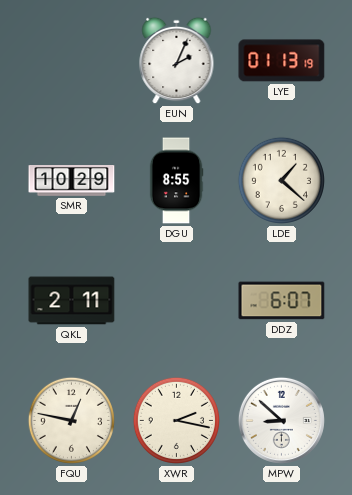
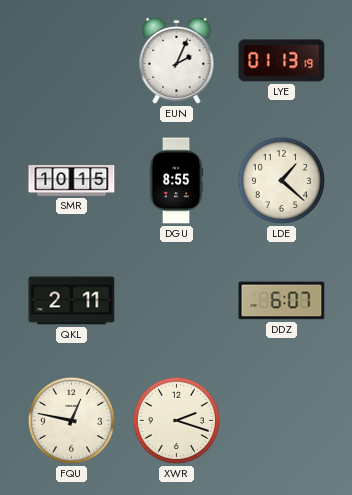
SMR: 10:29 -> 10:15
XWR: 2:17 -> 2:18
MPW: 8:52 -> none
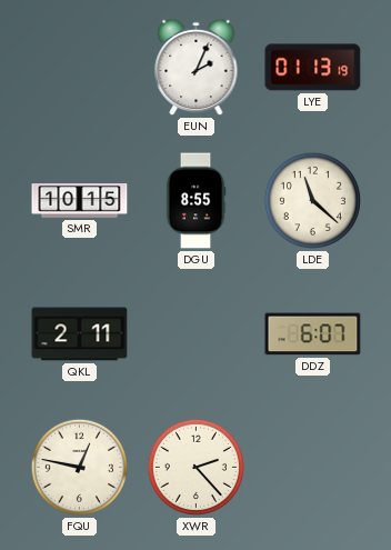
LDE: 1:22 -> 11:22
XWR: 2:18 -> 2:23
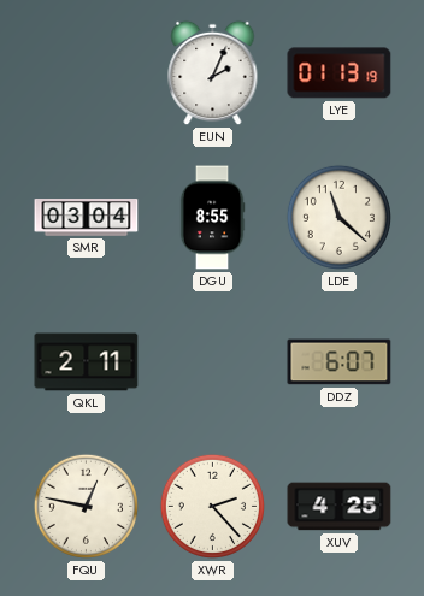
SMR: 10:15 -> 03:04
XUV: none -> 4:25
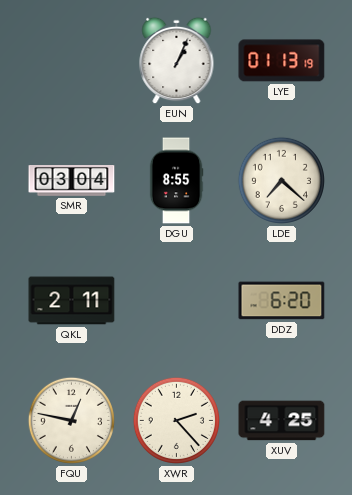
EUN: 2:04 -> 1:04
LDE: 11:22 -> 7:22
DDZ: 6:07 -> 6:20
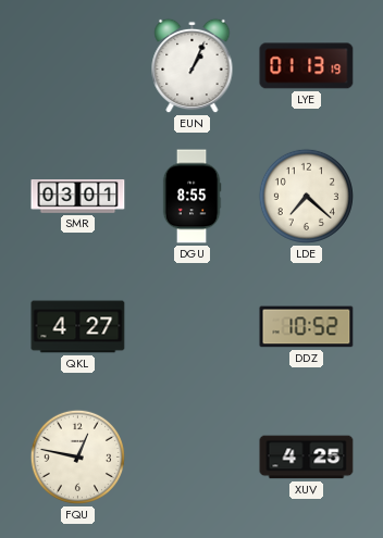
SMR: 03:04 -> 03:01
QKL: 2:11 -> 4:27
DDZ: 6:20 -> 10:52
XWR: 2:23 -> none
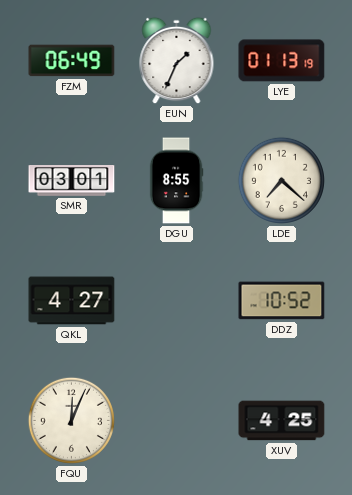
FZM: none -> 06:49
EUN: 1:04 -> 1:34
FQU: 12:47 -> 12:04
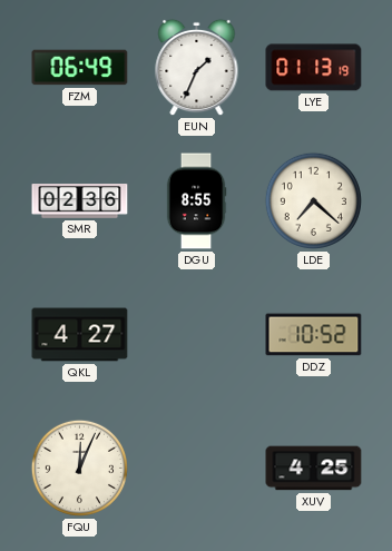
SMR: 03:01 -> 02:36
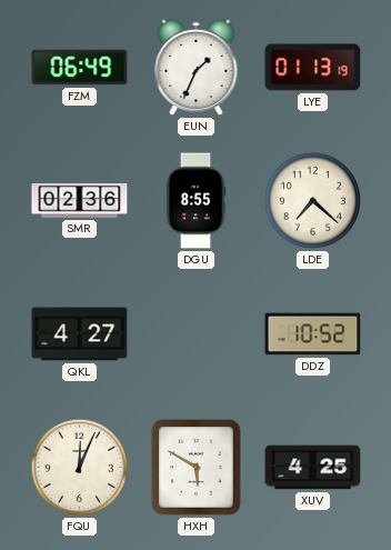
HXH: none -> 5:50
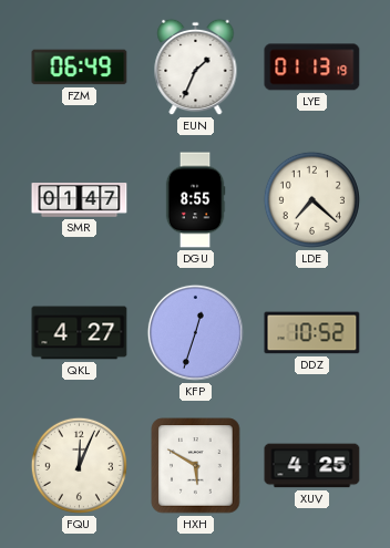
SMR: 02:36 -> 01:47
KFP: none -> 12:33
